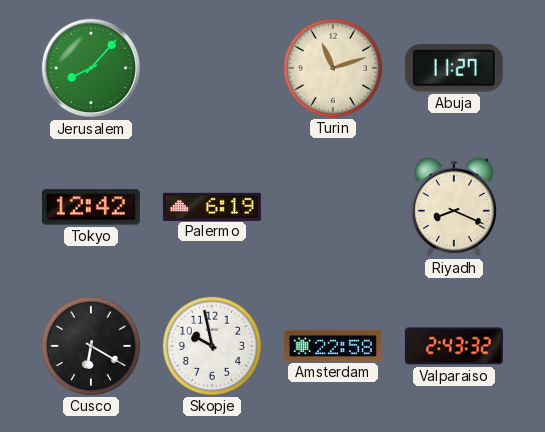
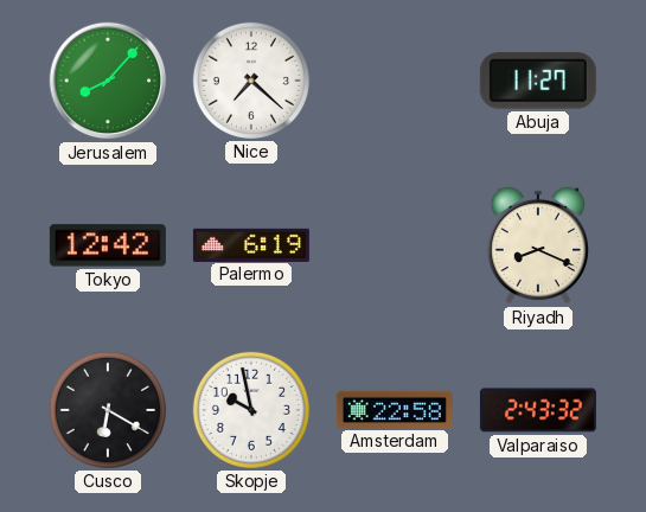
Nice: none -> 7:22
Turin: 11:12 -> none
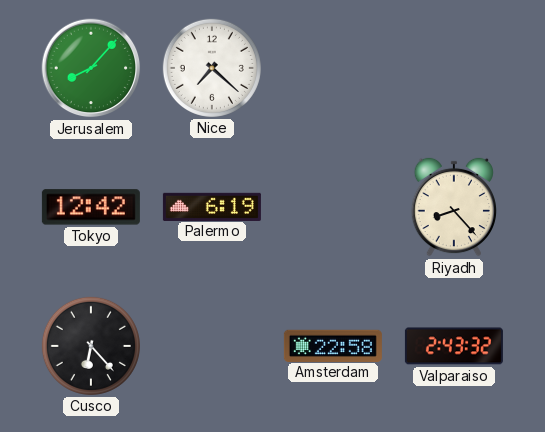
Abuja: 11:27 -> none
Riyadh: 8:19 -> 8:23
Cusco: 6:20 -> 6:23
Skopje: 9:58 -> none
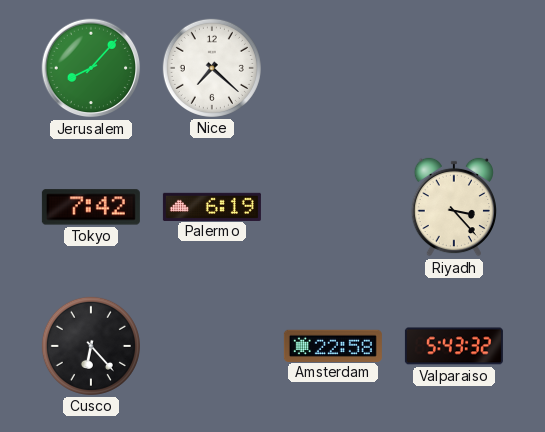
Tokyo: 12:42 -> 7:42
Riyadh: 8:23 -> 3:23
Valparaiso: 2:43 -> 5:43
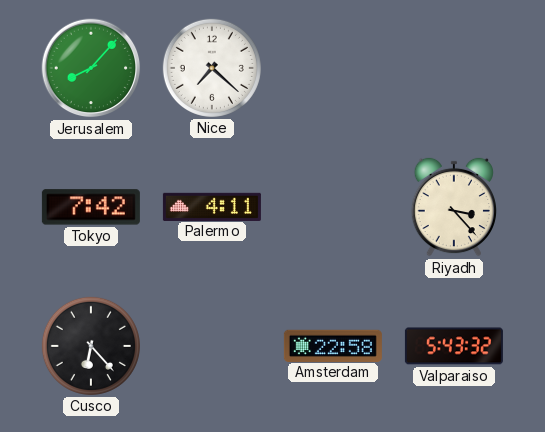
Palermo: 6:19 -> 4:11
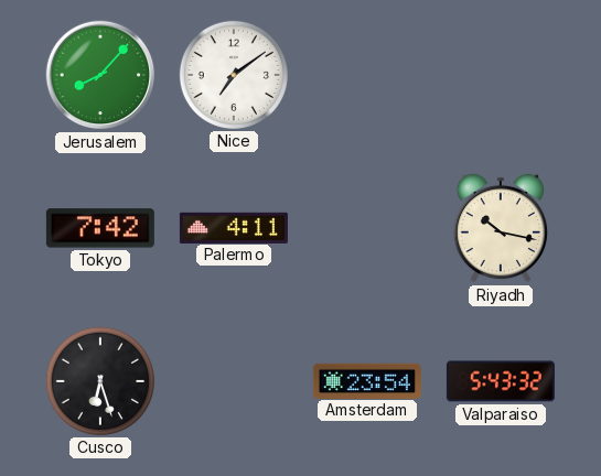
Nice: 7:22 -> 7:09
Riyadh: 3:23 -> 10:17
Cusco: 6:23 -> 6:27
Amsterdam: 22:58 -> 23:54
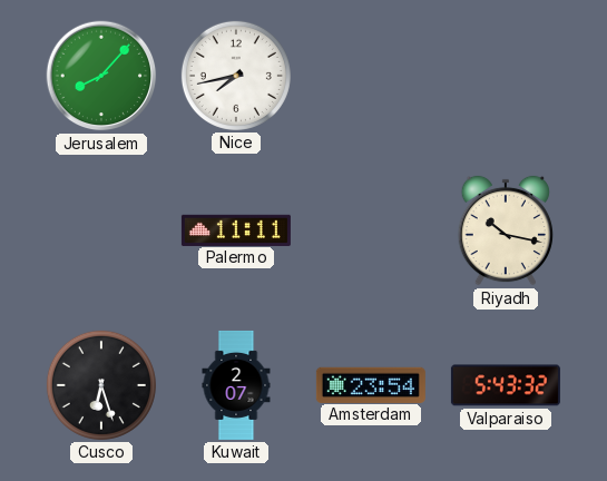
Nice: 7:09 -> 7:43
Tokyo: 7:42 -> none
Palermo: 4:11 -> 11:11
Kuwait: none -> 2:07
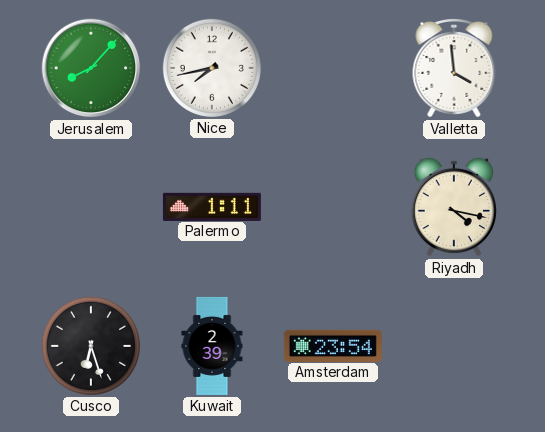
Valletta: none -> 3:59
Palermo: 11:11 -> 1:11
Riyadh: 10:17 -> 4:17
Kuwait: 2:07 -> 2:39
Valparaiso: 5:43 -> none
